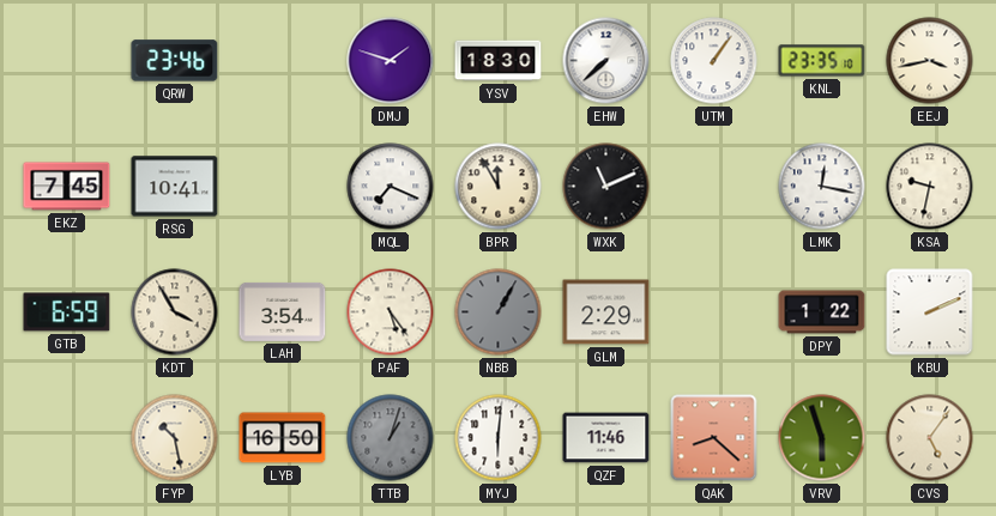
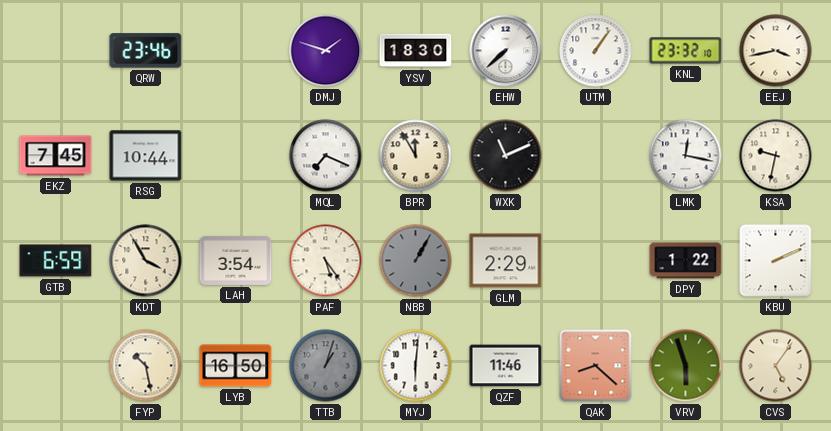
KNL: 23:35 -> 23:32
RSG: 10:41 -> 10:44
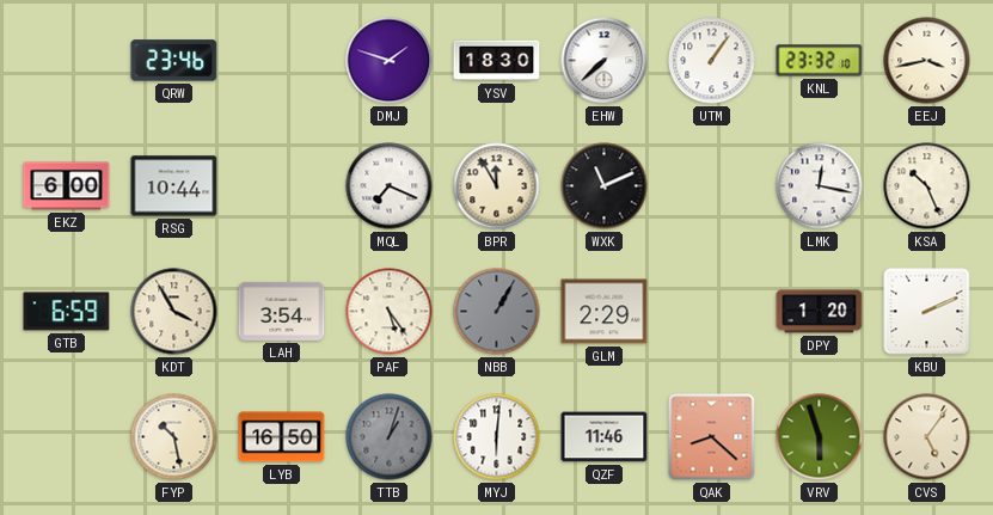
EKZ: 7:45 -> 6:00
KSA: 9:32 -> 10:26
DPY: 1:22 -> 1:20
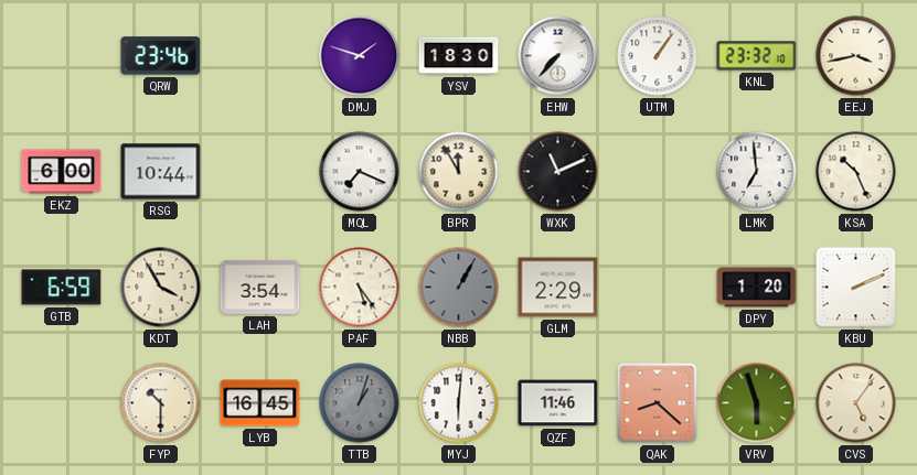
EHW: 7:38 -> 7:37
LMK: 12:17 -> 6:59
FYP: 10:28 -> 10:30
LYB: 16:50 -> 16:45
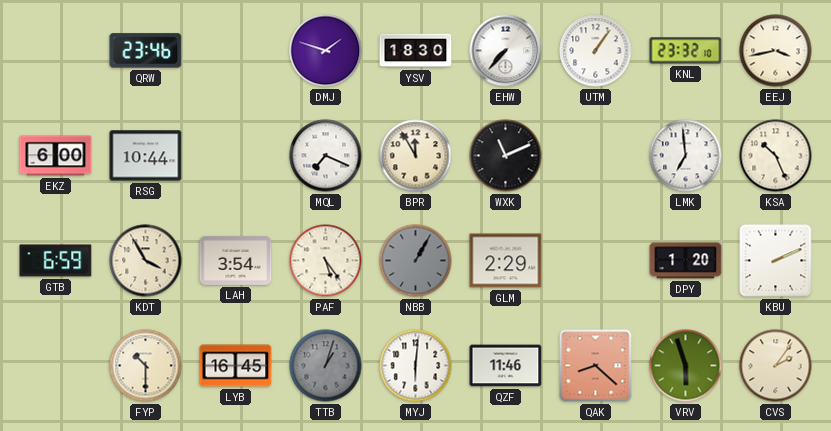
CVS: 5:06 -> 2:06
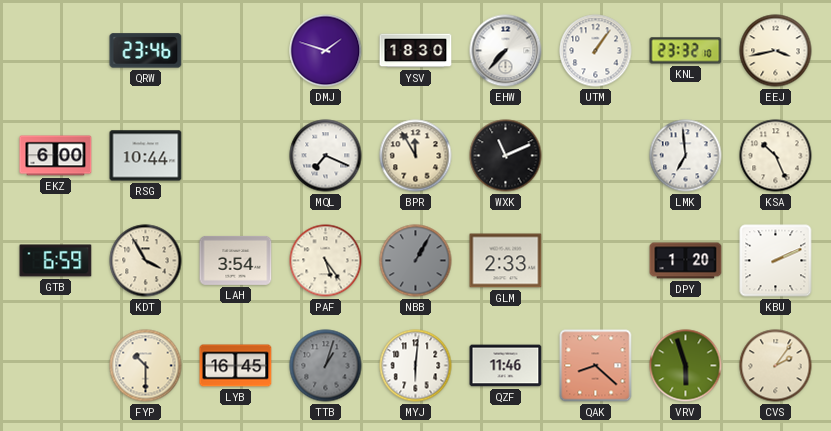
GLM: 2:29 -> 2:33
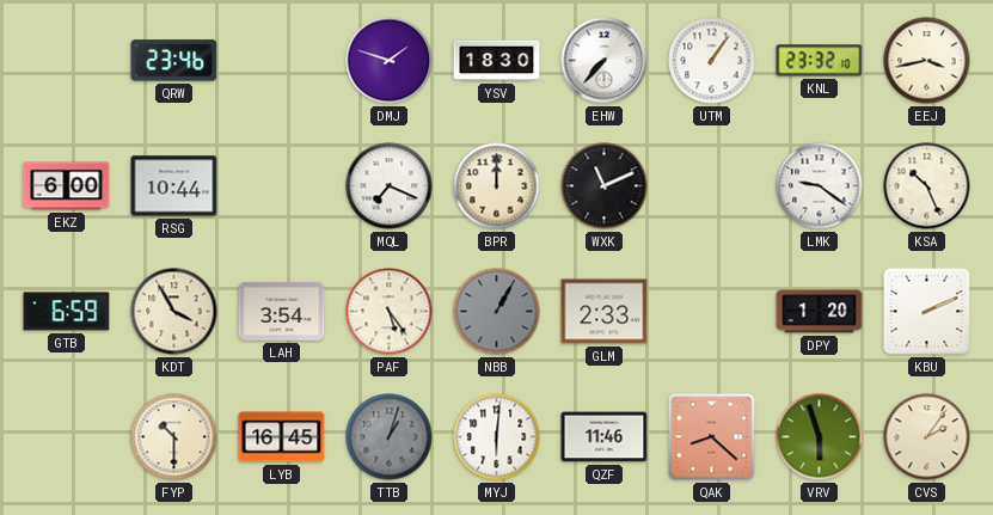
BPR: 11:55 -> 12:00
LMK: 6:59 -> 9:21
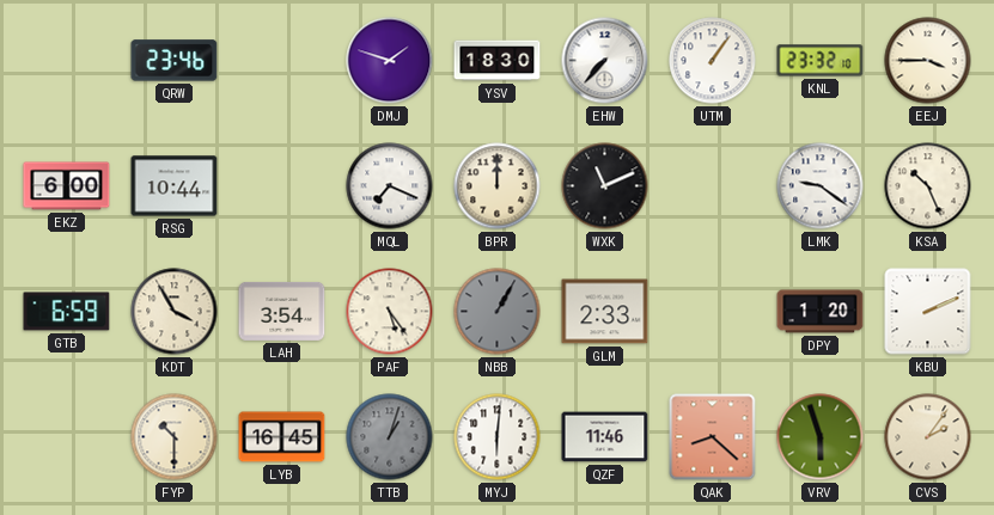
EEJ: 3:43 -> 3:45
